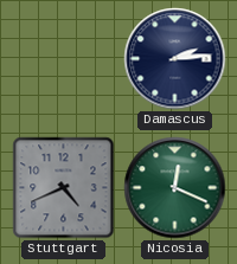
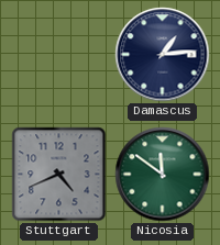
Damascus: 2:14 -> 1:14
Nicosia: 12:19 -> 11:51
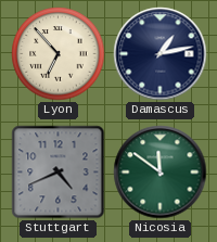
Lyon: none -> 6:53
Damascus: 1:14 -> 1:13
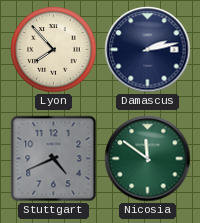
Lyon: 6:53 -> 7:53
Damascus: 1:13 -> 2:13
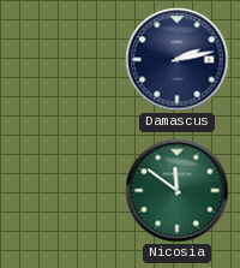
Lyon: 7:53 -> none
Stuttgart: 4:41 -> none
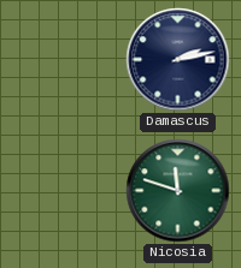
Nicosia: 11:51 -> 11:48
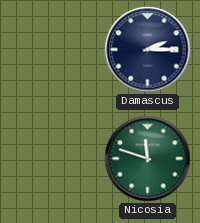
Damascus: 2:13 -> 2:15
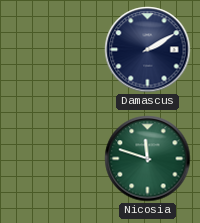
Damascus: 2:15 -> 2:10
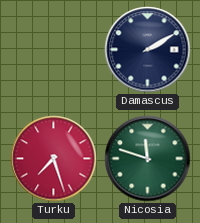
Turku: none -> 7:27
